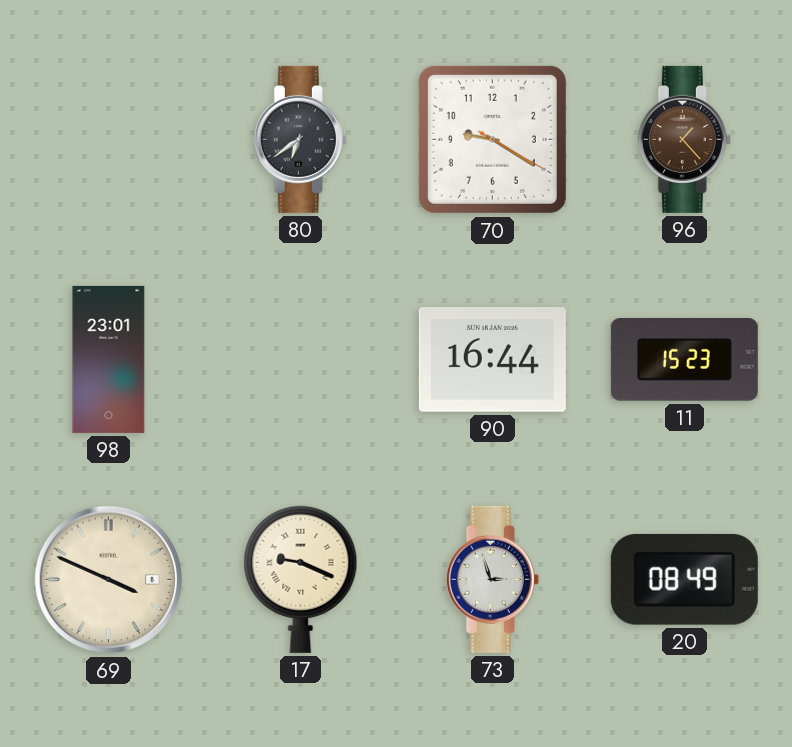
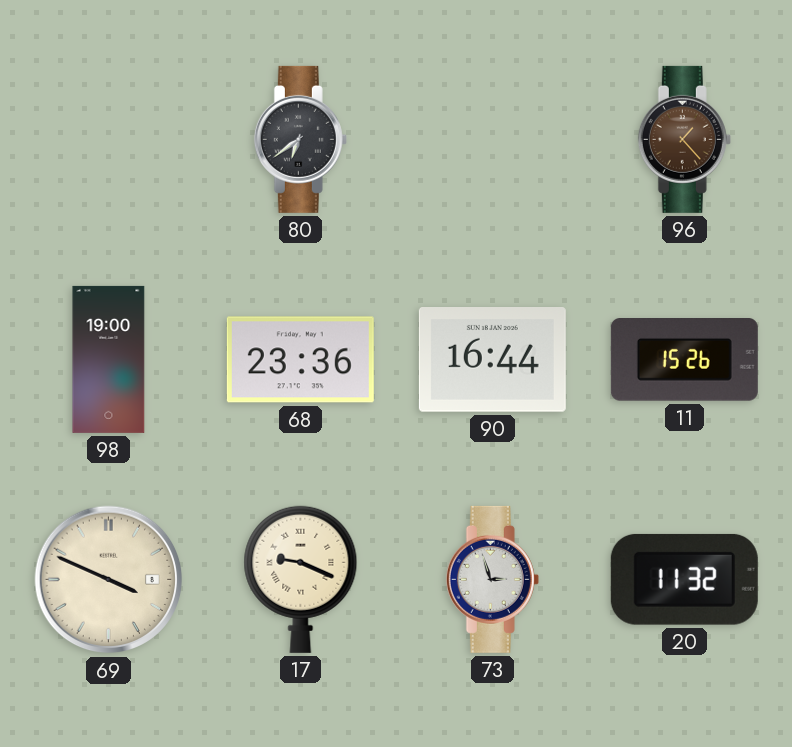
70: 9:20 -> none
98: 23:01 -> 19:00
68: none -> 23:36
11: 15:23 -> 15:26
20: 08:49 -> 11:32
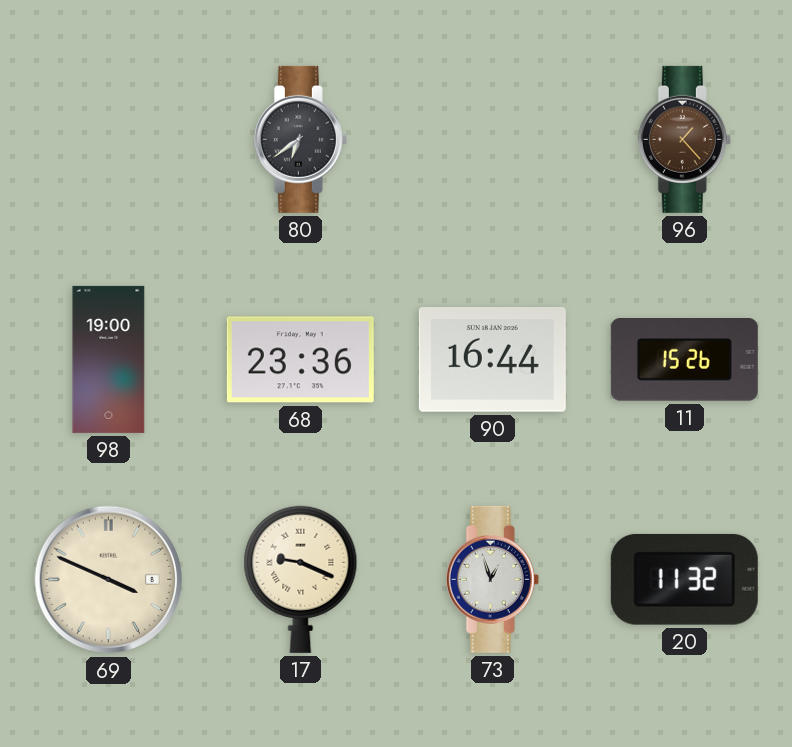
73: 2:57 -> 12:57
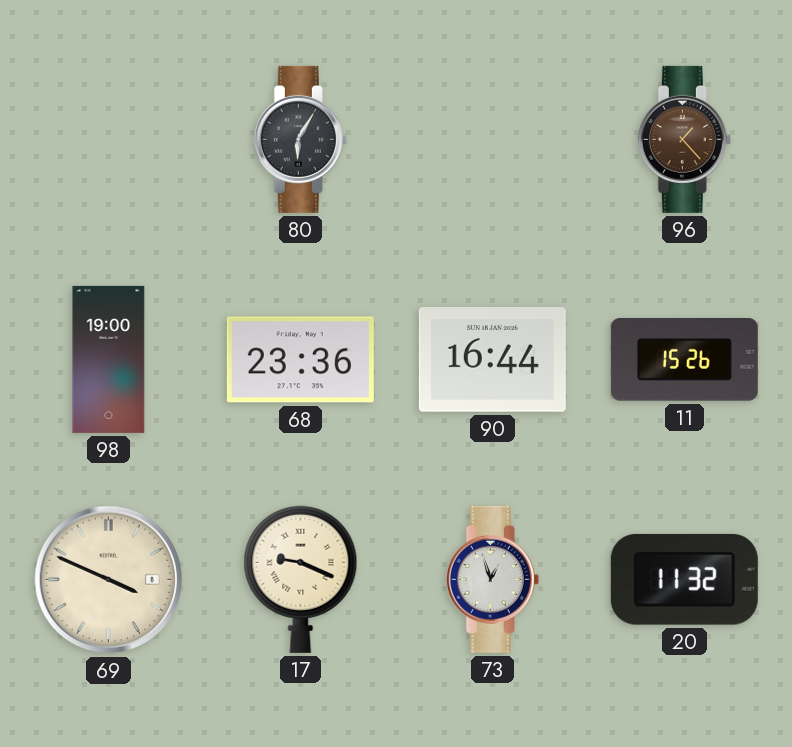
80: 6:39 -> 6:05
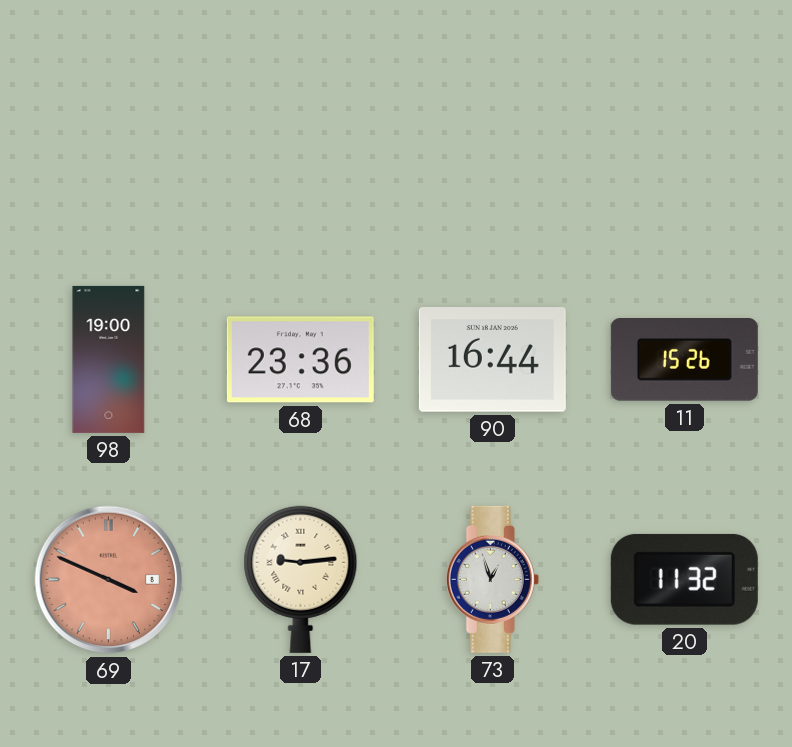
80: 6:05 -> none
96: 1:23 -> none
69 dial: cream -> salmon
17: 9:19 -> 9:14
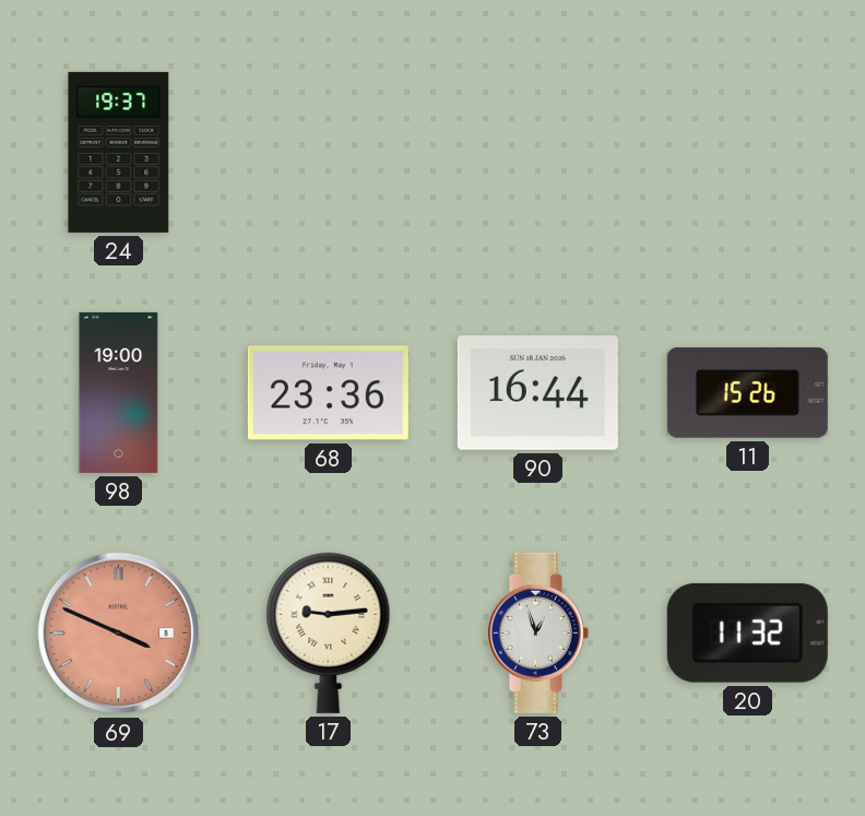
24: none -> 19:37
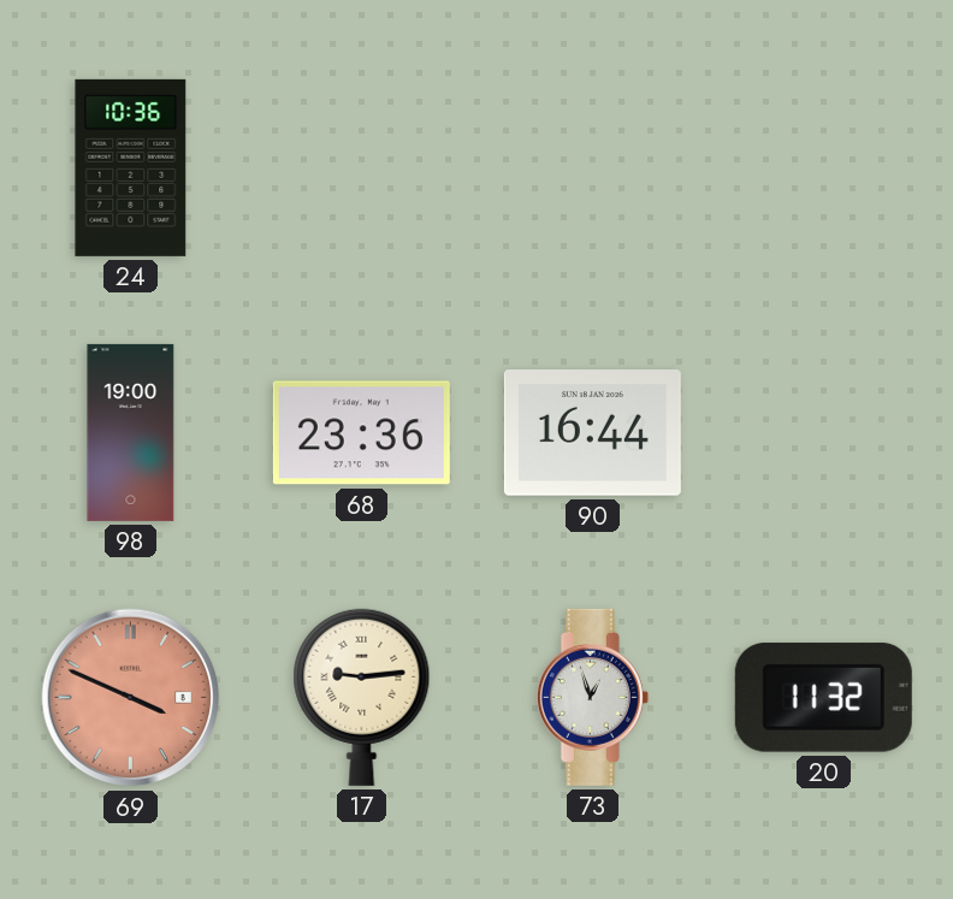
24: 19:37 -> 10:36
11: 15:26 -> none
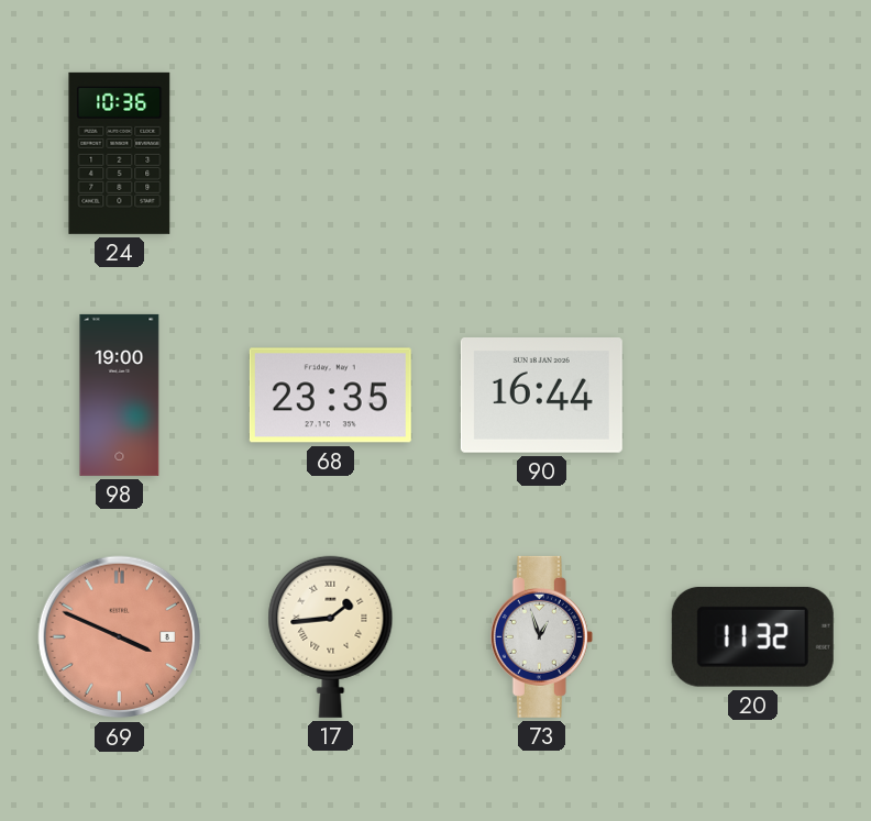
68: 23:36 -> 23:35
17: 9:14 -> 1:44
